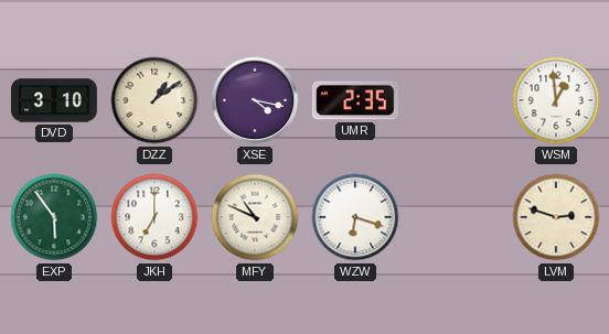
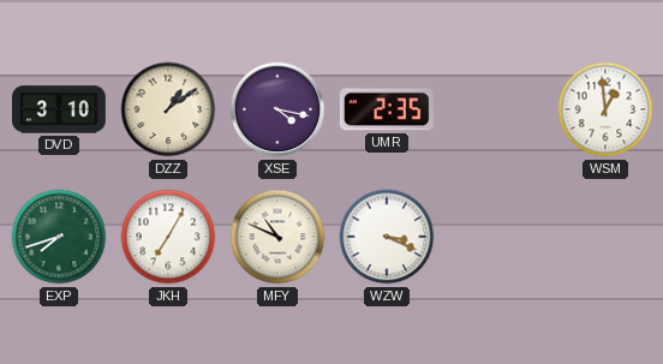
EXP: 5:54 -> 7:42
JKH: 7:00 -> 7:05
WZW: 6:18 -> 3:19
LVM: 2:48 -> none
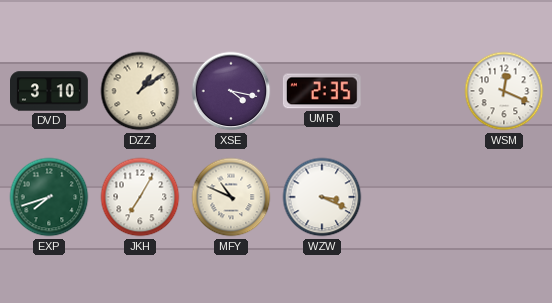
WSM: 12:59 -> 12:19
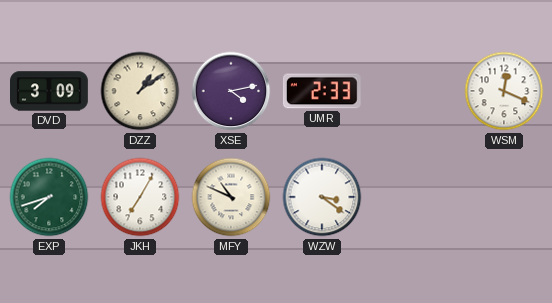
DVD: 3:10 -> 3:09
XSE: 4:17 -> 4:13
UMR: 2:35 -> 2:33
WZW: 3:19 -> 3:21
